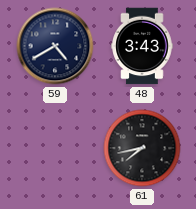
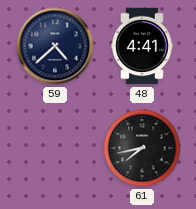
59: 4:40 -> 4:38
48: 3:43 -> 4:41
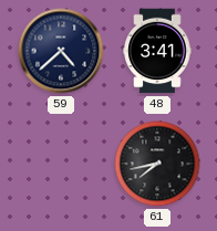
48: 4:41 -> 3:41
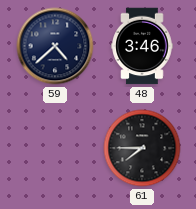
48: 3:41 -> 3:46
61: 7:43 -> 7:45
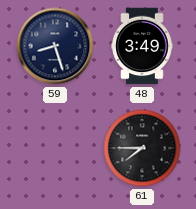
59: 4:38 -> 8:27
48: 3:46 -> 3:49
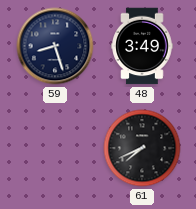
61: 7:45 -> 7:41
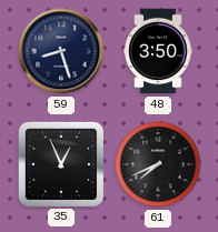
48: 3:49 -> 3:50
35: none -> 12:56
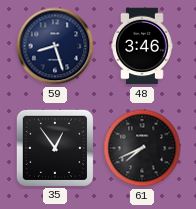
48: 3:50 -> 3:46
35: 12:56 -> 12:54
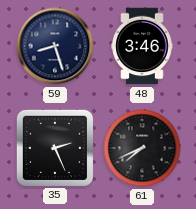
35: 12:54 -> 2:26
